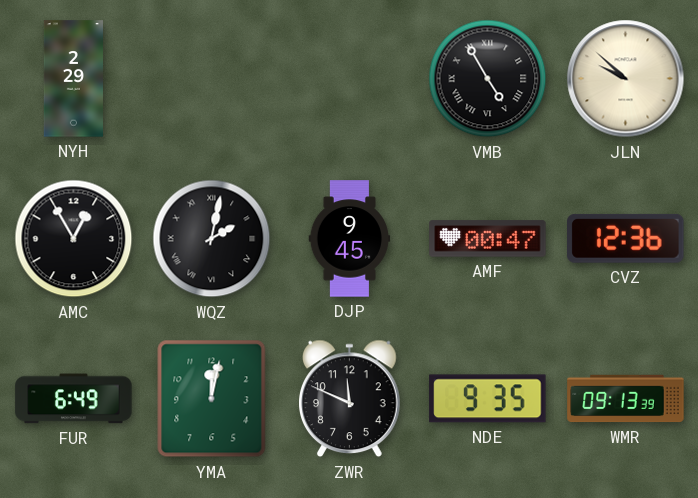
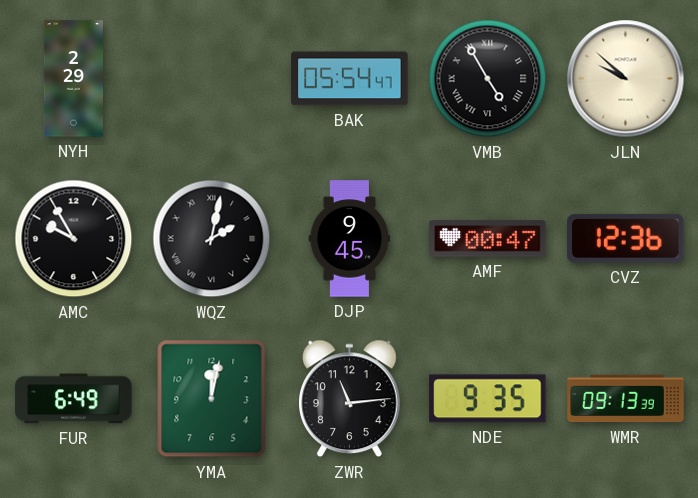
BAK: none -> 05:54
AMC: 12:55 -> 9:55
ZWR: 11:49 -> 11:14
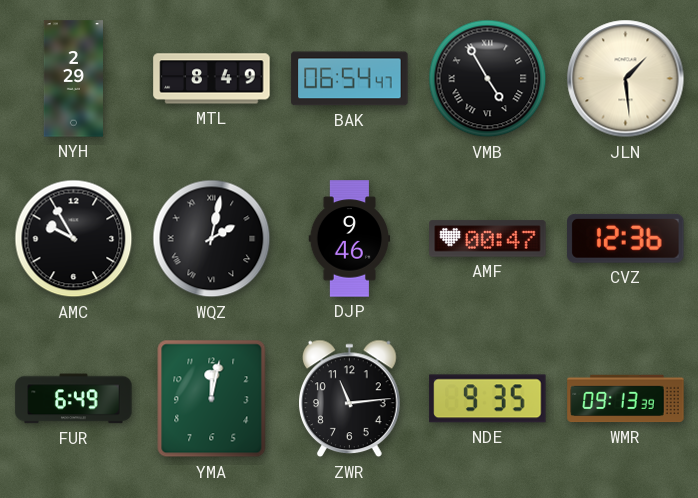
MTL: none -> 8:49
BAK: 05:54 -> 06:54
JLN: 9:52 -> 1:29
DJP: 9:45 -> 9:46
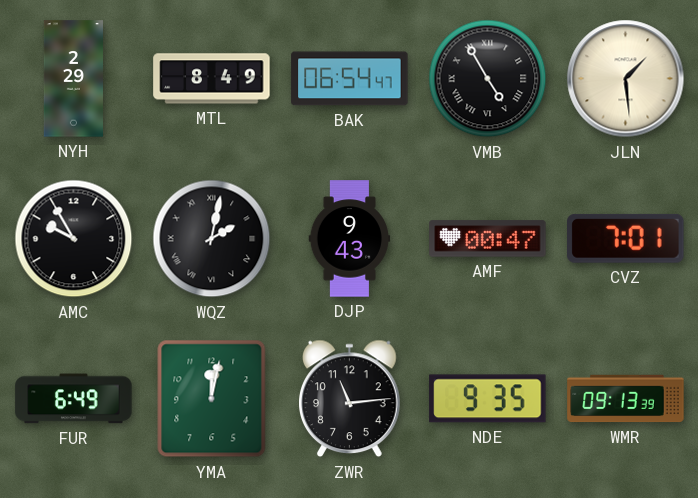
DJP: 9:46 -> 9:43
CVZ: 12:36 -> 7:01
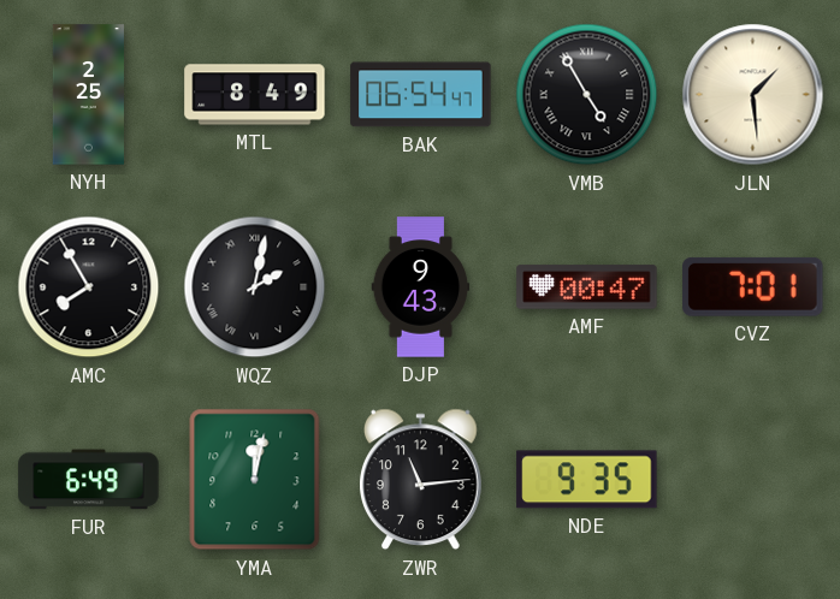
NYH: 2:29 -> 2:25
AMC: 9:55 -> 7:55
WMR: 09:13 -> none
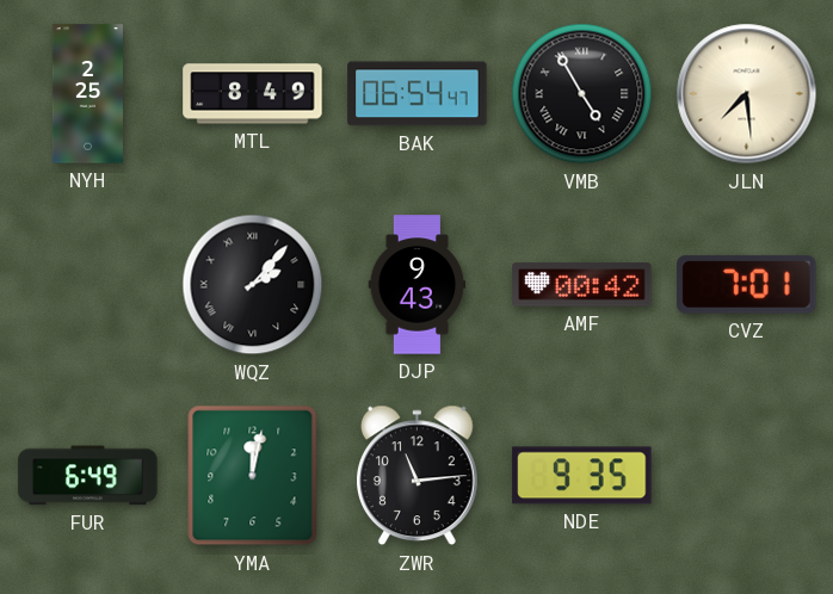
JLN: 1:29 -> 7:29
AMC: 7:55 -> none
WQZ: 2:02 -> 2:07
AMF: 00:47 -> 00:42
